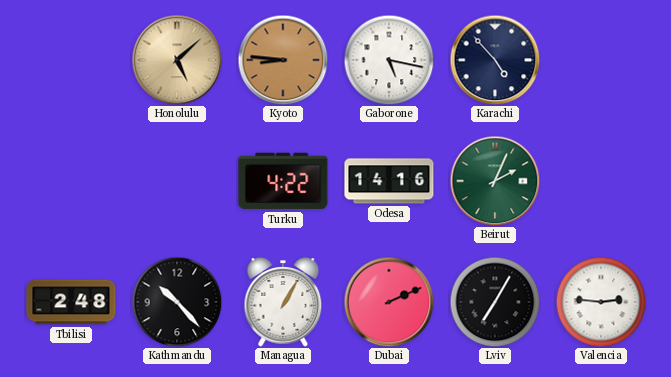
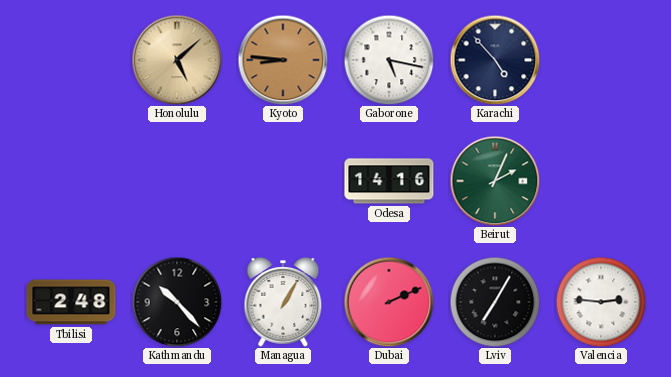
Turku: 4:22 -> none
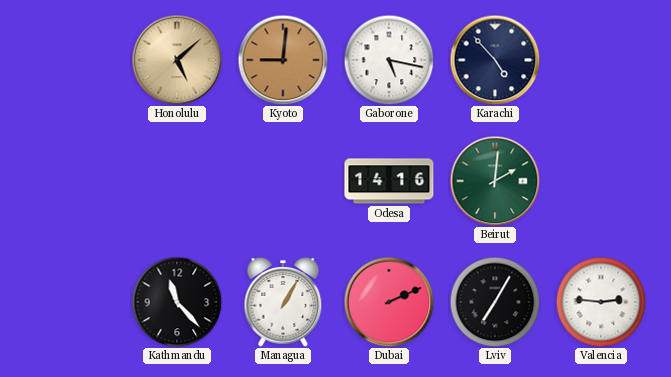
Kyoto: 8:46 -> 9:01
Beirut: 2:04 -> 2:01
Tbilisi: 2:48 -> none
Kathmandu: 10:23 -> 11:23
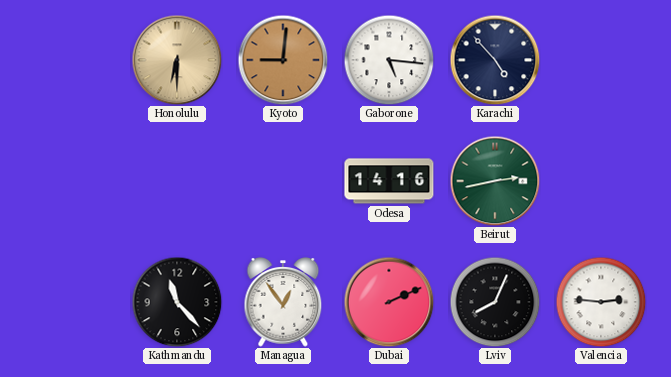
Honolulu: 5:08 -> 6:30
Gaborone: 5:17 -> 5:16
Beirut: 2:01 -> 2:43
Managua: 1:05 -> 12:54
Lviv: 7:05 -> 8:04
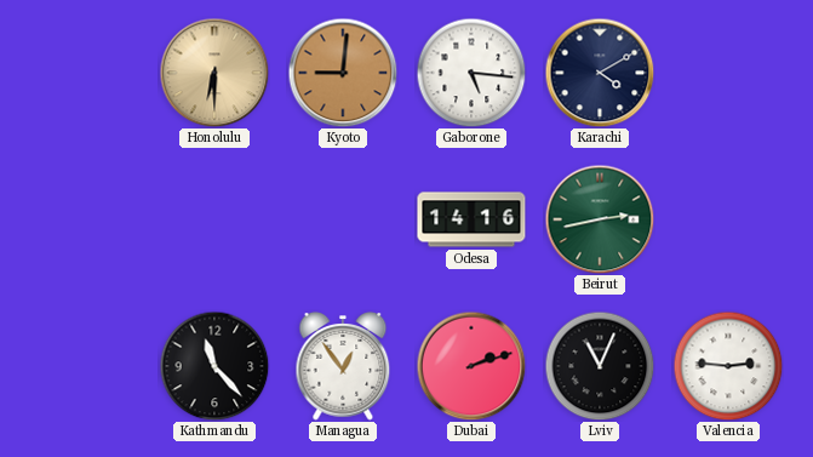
Karachi: 4:53 -> 4:10
Dubai: 2:11 -> 2:12
Lviv: 8:04 -> 11:04
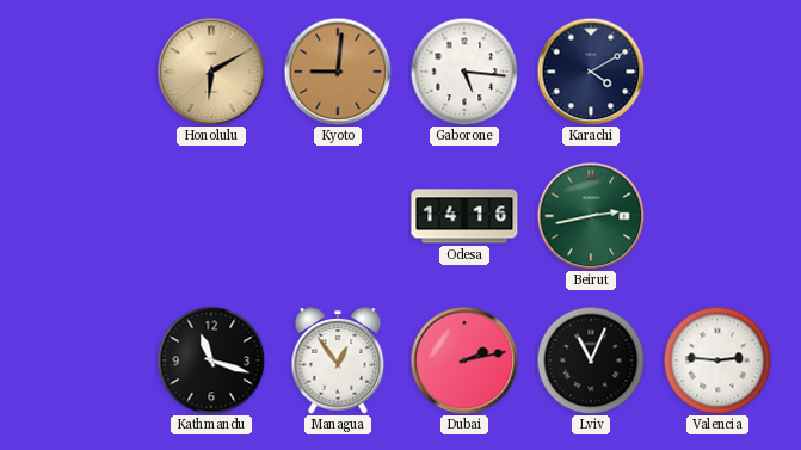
Honolulu: 6:30 -> 6:10
Kathmandu: 11:23 -> 11:18
Dubai: 2:12 -> 2:13
